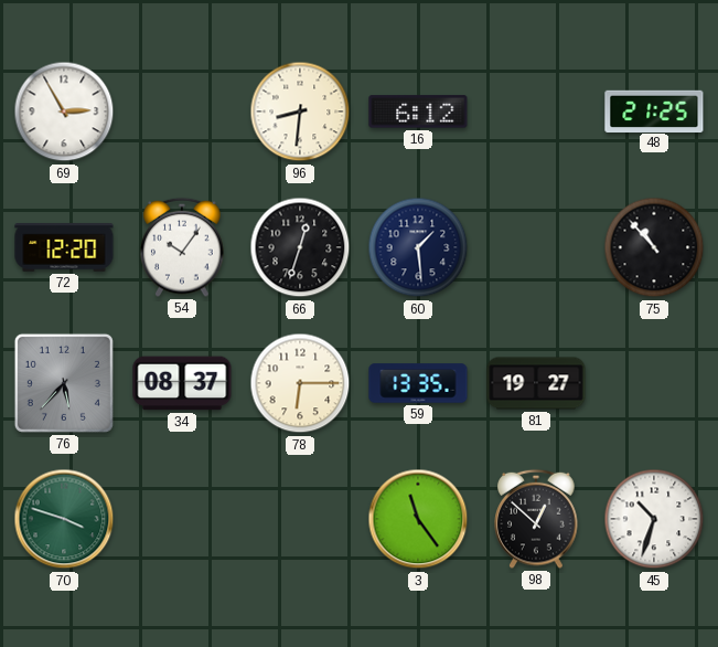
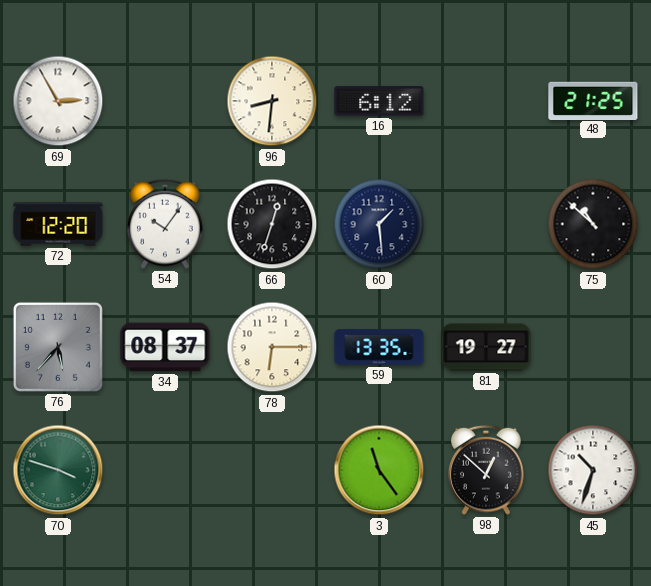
75: 10:53 -> 10:52
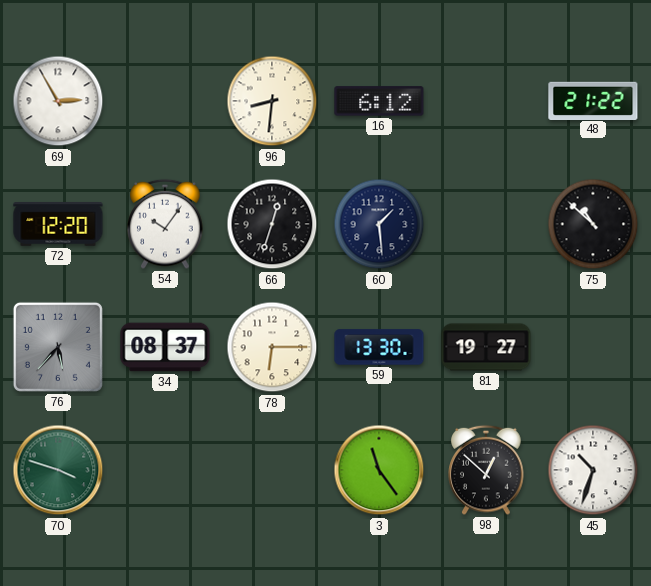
48: 21:25 -> 21:22
59: 13:35 -> 13:30
